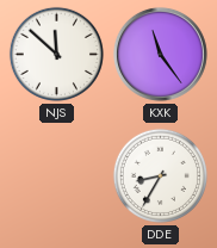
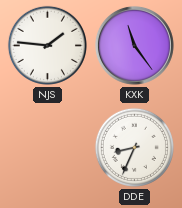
NJS: 11:52 -> 1:46
DDE: 8:35 -> 8:34
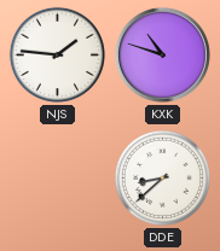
KXK: 11:24 -> 10:48
DDE: 8:34 -> 8:38
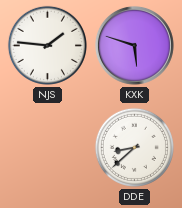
KXK: 10:48 -> 5:48
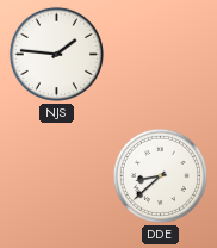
KXK: 5:48 -> none
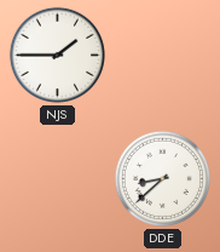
NJS: 1:46 -> 1:45
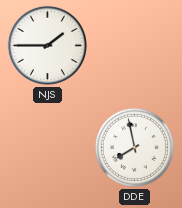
DDE: 8:38 -> 7:58
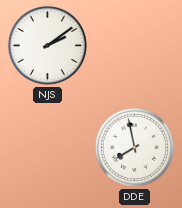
NJS: 1:45 -> 2:09
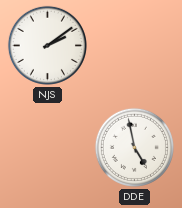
DDE: 7:58 -> 4:58
